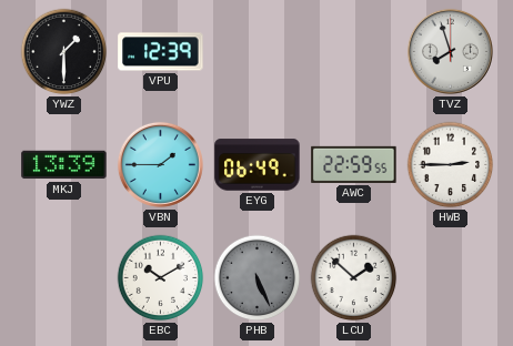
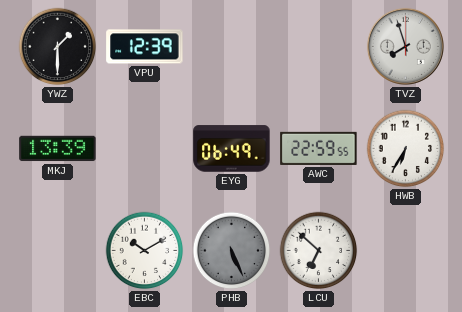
VBN: 1:45 -> none
HWB: 2:45 -> 6:35
LCU: 1:52 -> 6:52
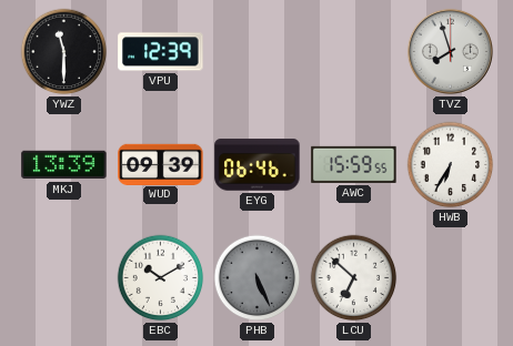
YWZ: 1:30 -> 11:30
WUD: none -> 09:39
EYG: 06:49 -> 06:46
AWC: 22:59 -> 15:59
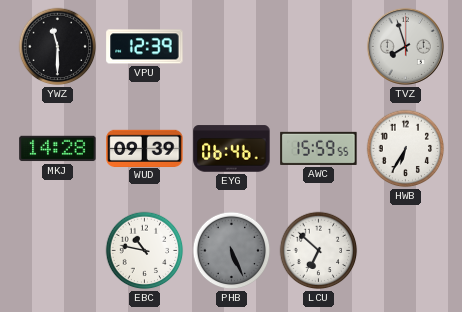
MKJ: 13:39 -> 14:28
EBC: 10:10 -> 10:47
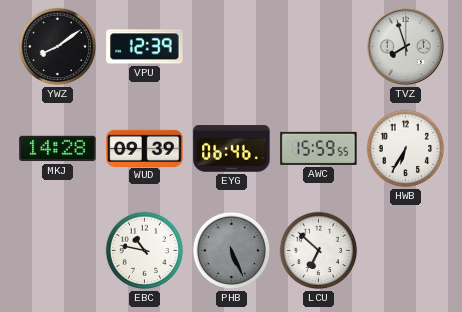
YWZ: 11:30 -> 8:09
